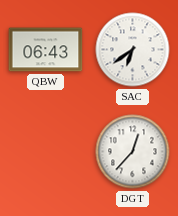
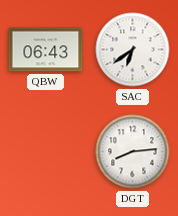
DGT: 12:37 -> 8:14
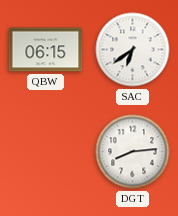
QBW: 06:43 -> 06:15
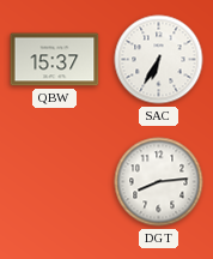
QBW: 06:15 -> 15:37
SAC: 6:39 -> 6:35
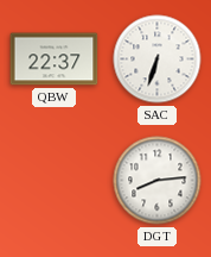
QBW: 15:37 -> 22:37
SAC: 6:35 -> 6:33
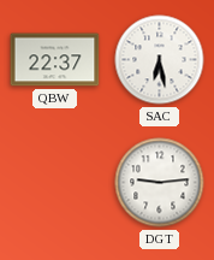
SAC: 6:33 -> 6:28
DGT: 8:14 -> 9:14
